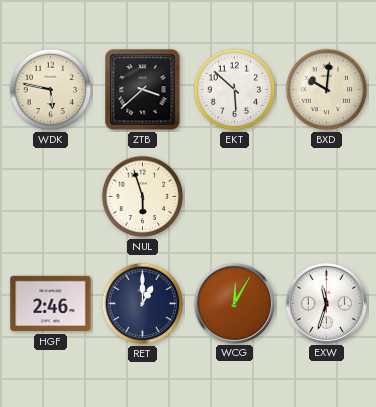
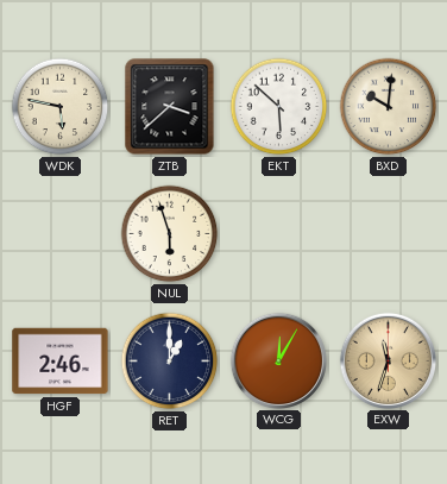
EXW dial: white -> champagne
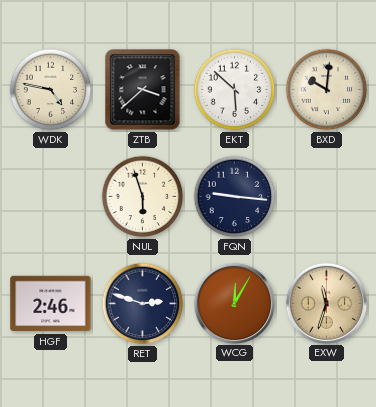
WDK: 5:47 -> 4:47
FQN: none -> 9:16
RET: 1:00 -> 2:48
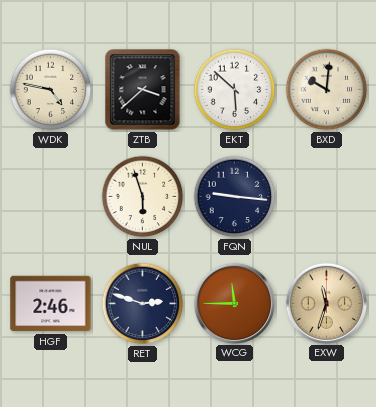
WCG: 12:05 -> 11:45
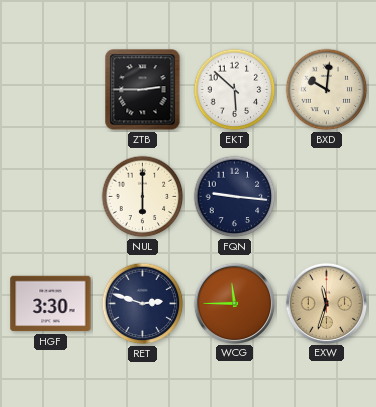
WDK: 4:47 -> none
ZTB: 3:38 -> 2:45
NUL: 5:57 -> 6:00
HGF: 2:46 -> 3:30
